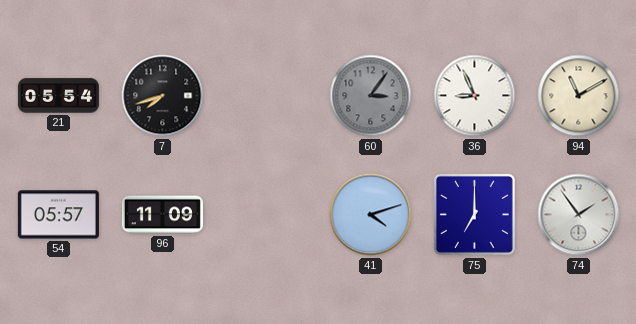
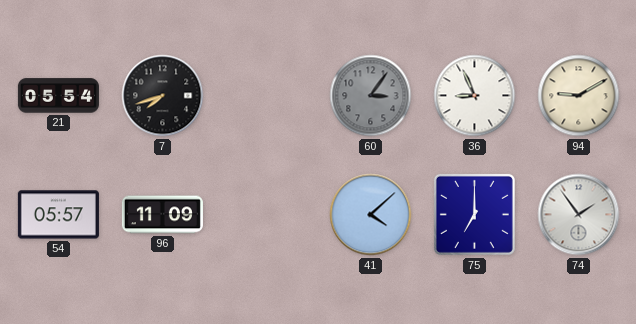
94: 11:10 -> 9:10
41: 4:12 -> 4:08
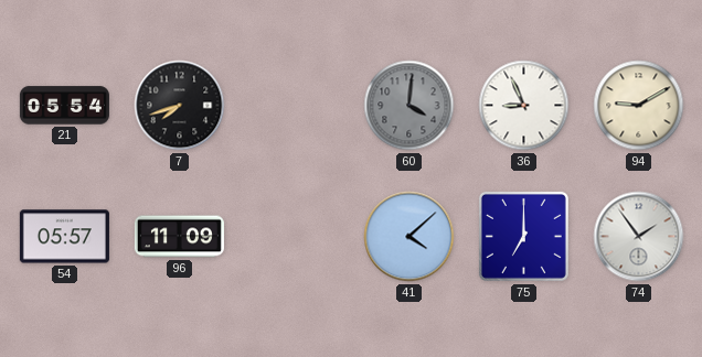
60: 3:06 -> 4:01
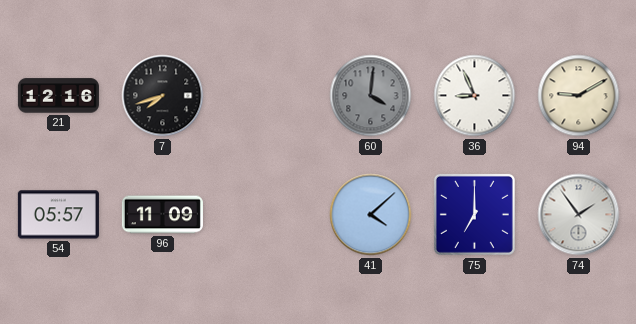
21: 05:54 -> 12:16
